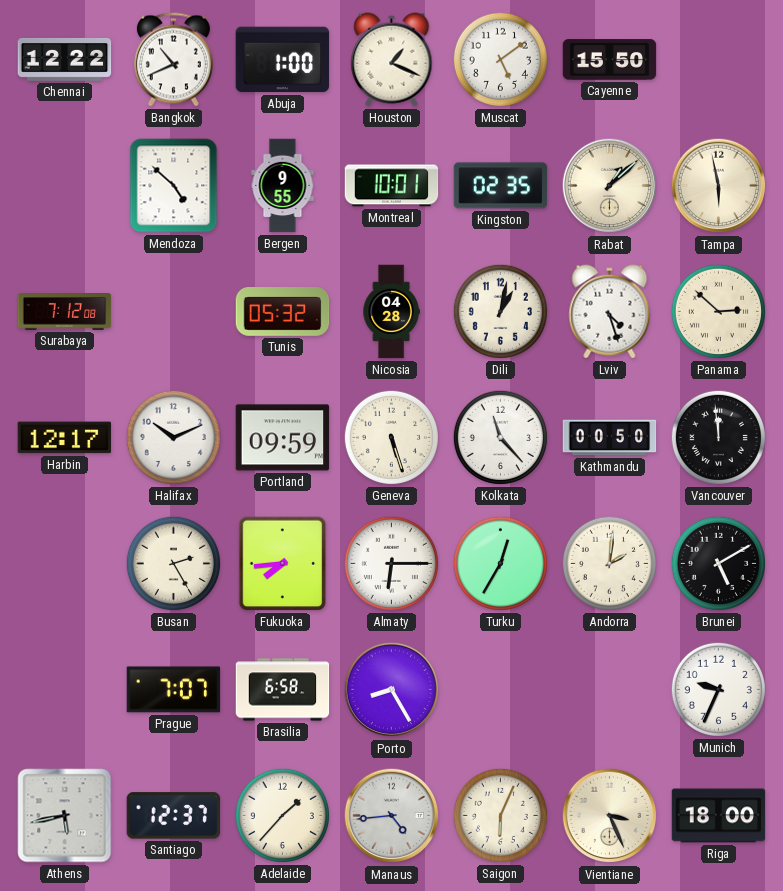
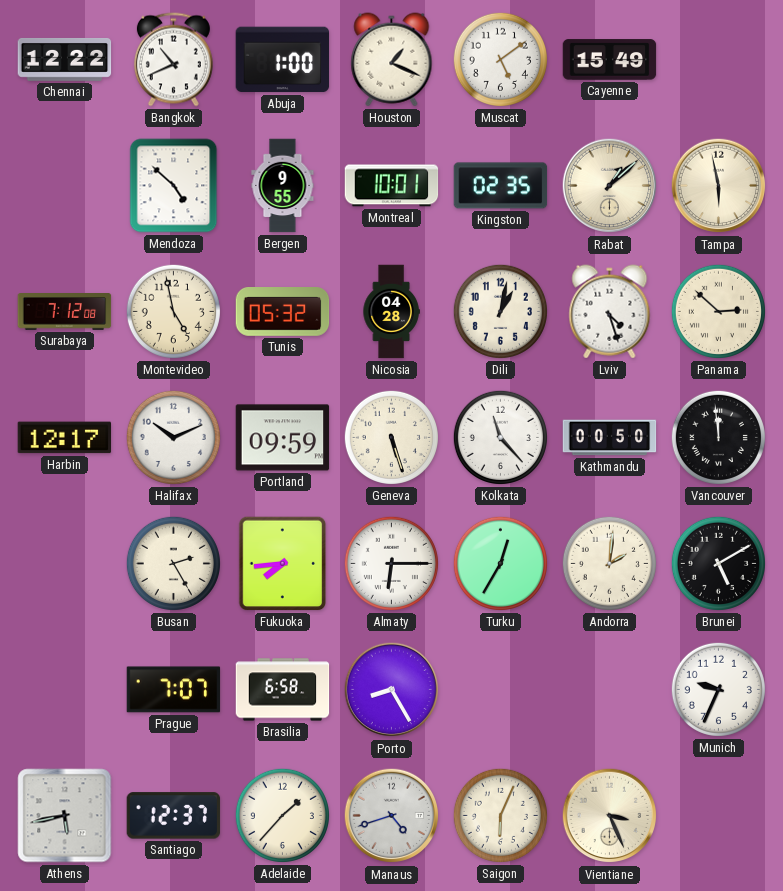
Cayenne: 15:50 -> 15:49
Montevideo: none -> 4:58
Manaus: 4:44 -> 4:42
Riga: 18:00 -> none
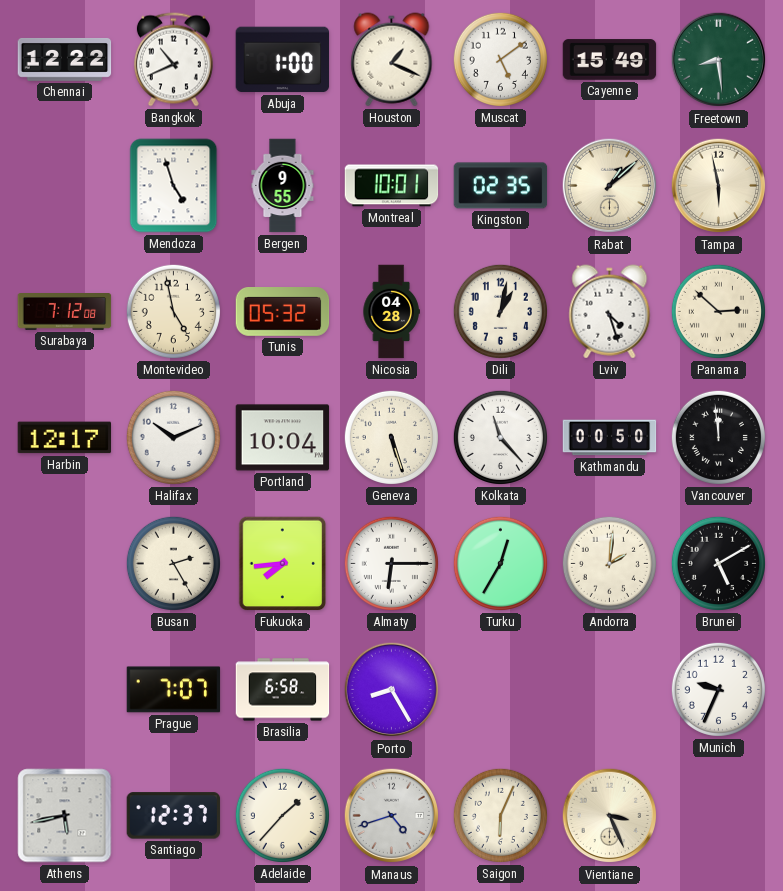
Freetown: none -> 8:29
Mendoza: 4:52 -> 4:57
Portland: 09:59 -> 10:04
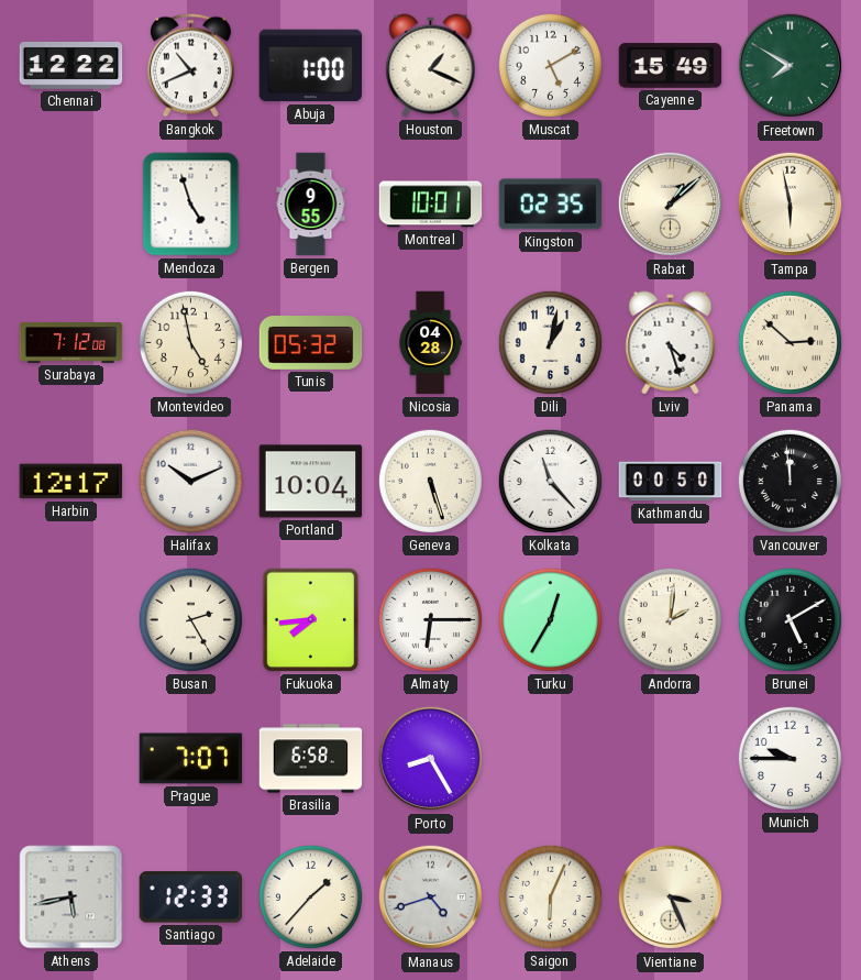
Muscat: 5:09 -> 5:10
Freetown: 8:29 -> 7:50
Munich: 9:34 -> 9:45
Santiago: 12:37 -> 12:33
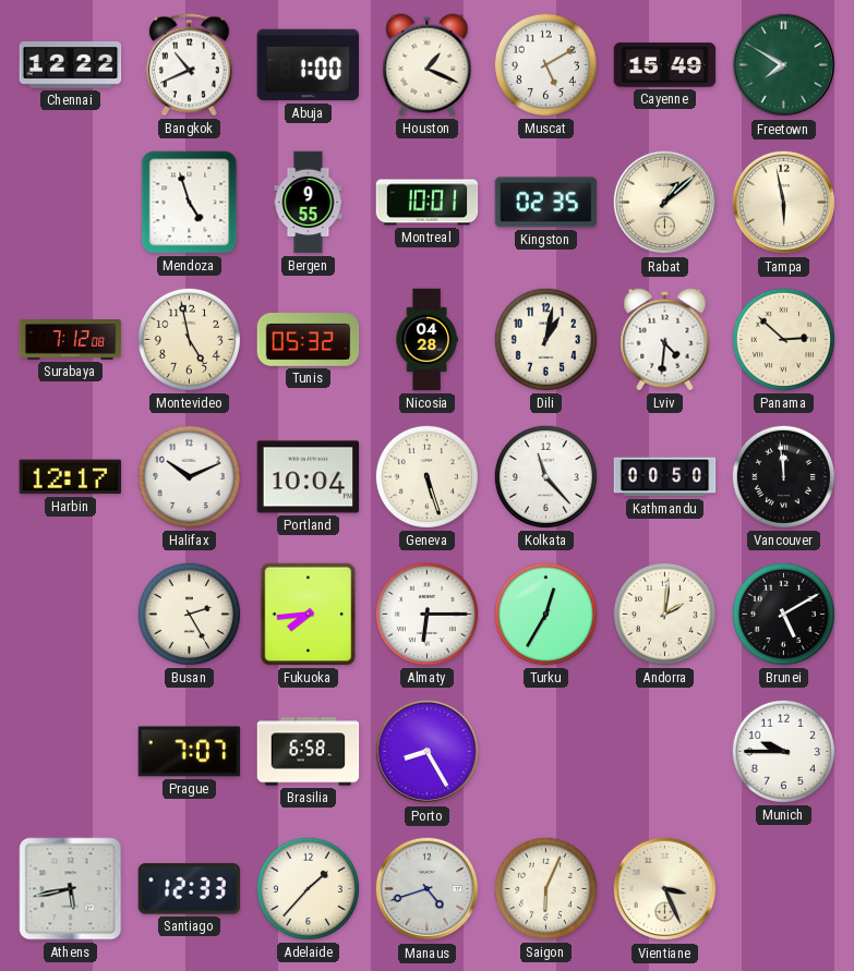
Lviv: 4:27 -> 4:31
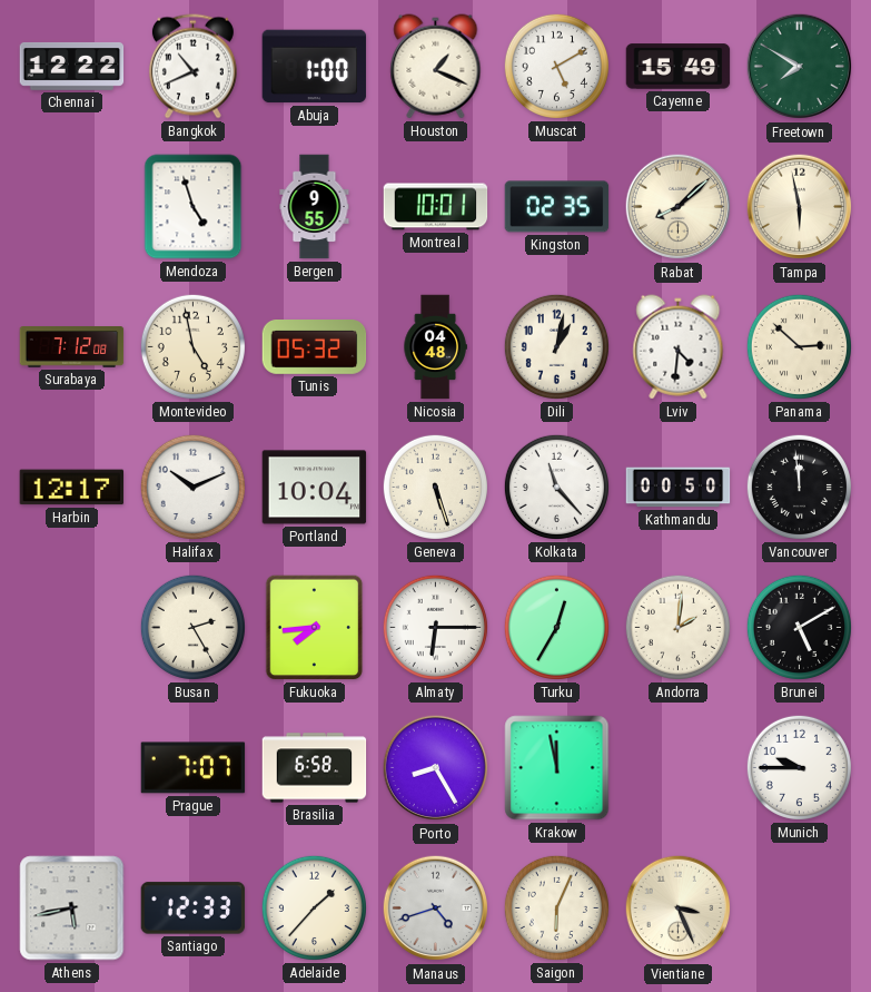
Rabat: 1:08 -> 8:08
Nicosia: 04:28 -> 04:48
Krakow: none -> 11:58
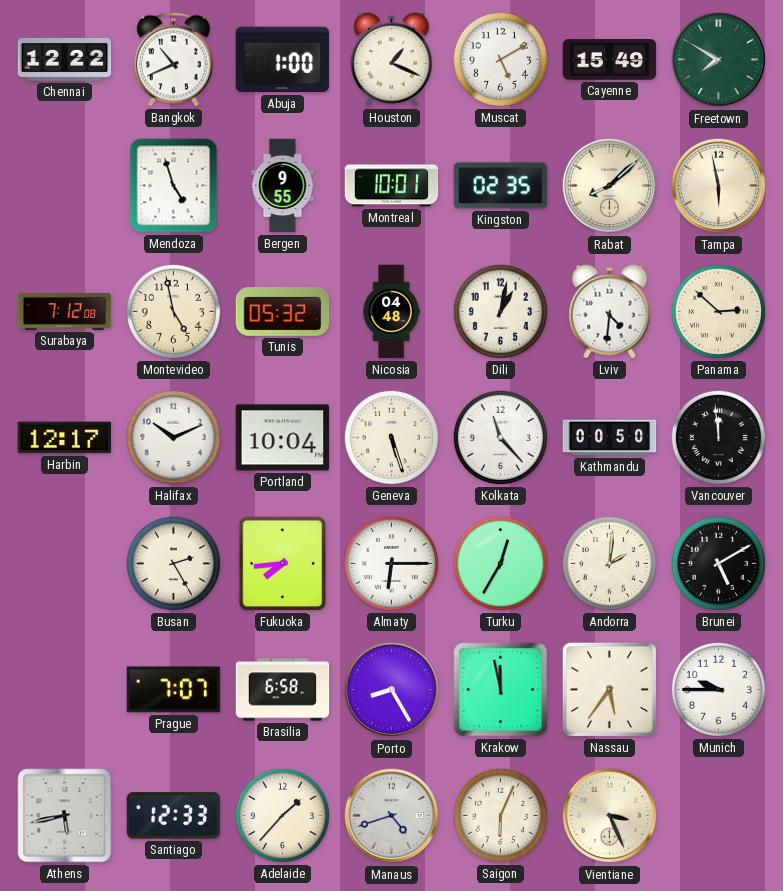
Nassau: none -> 5:36
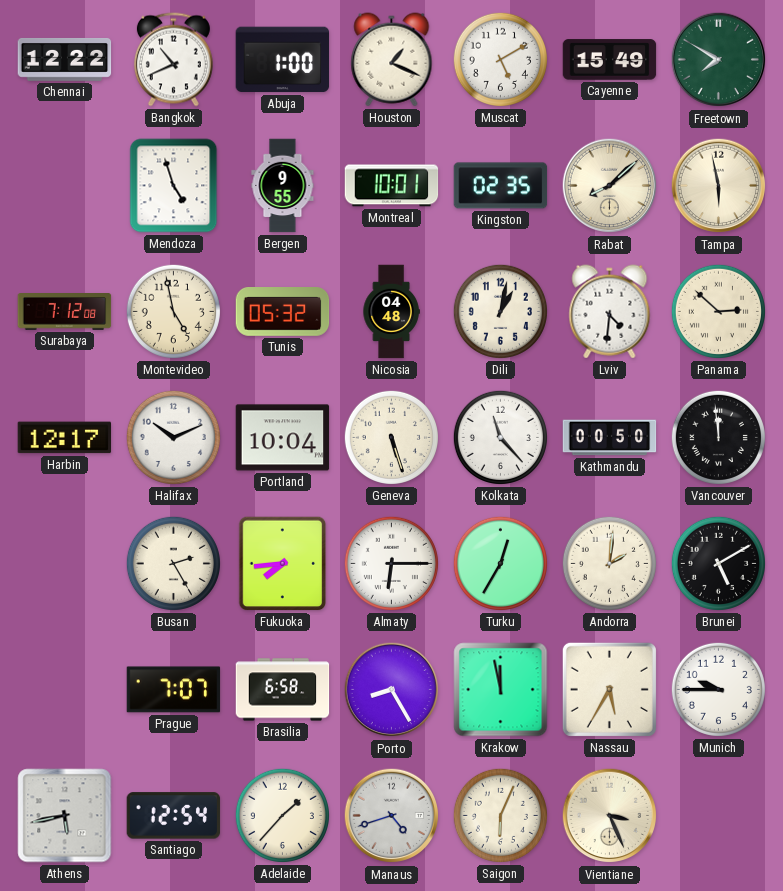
Nassau: 5:36 -> 5:35
Santiago: 12:33 -> 12:54
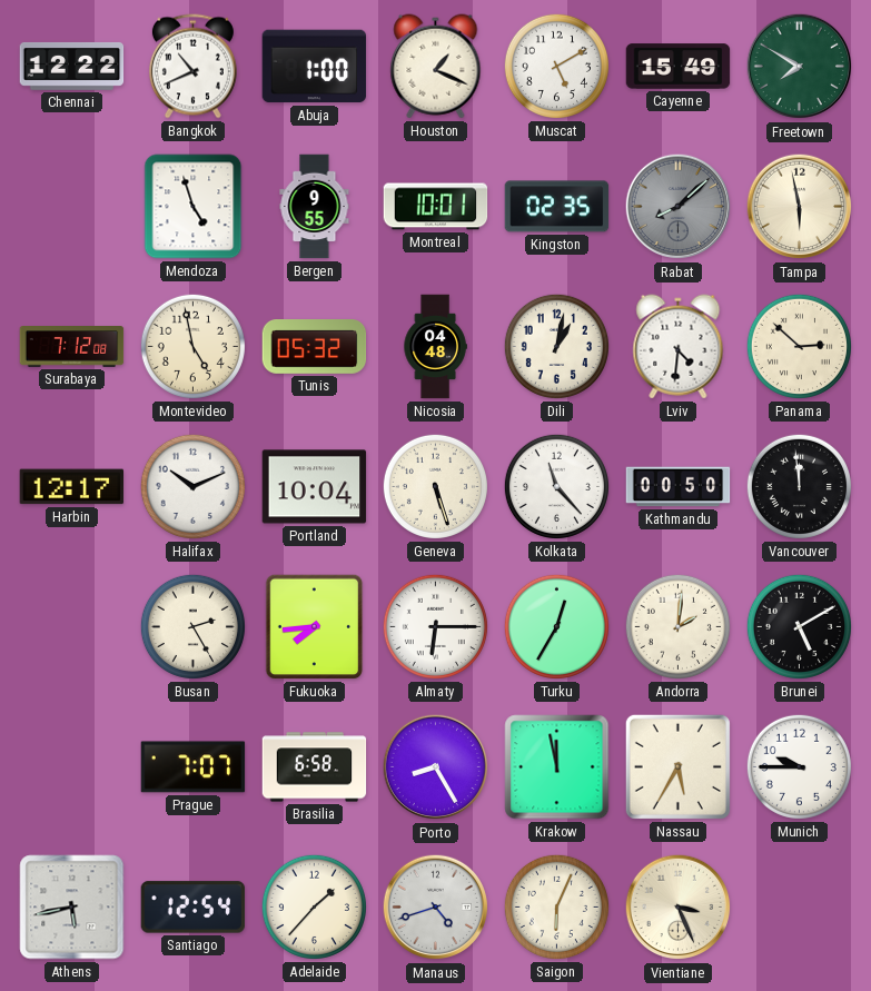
Rabat dial: cream -> grey
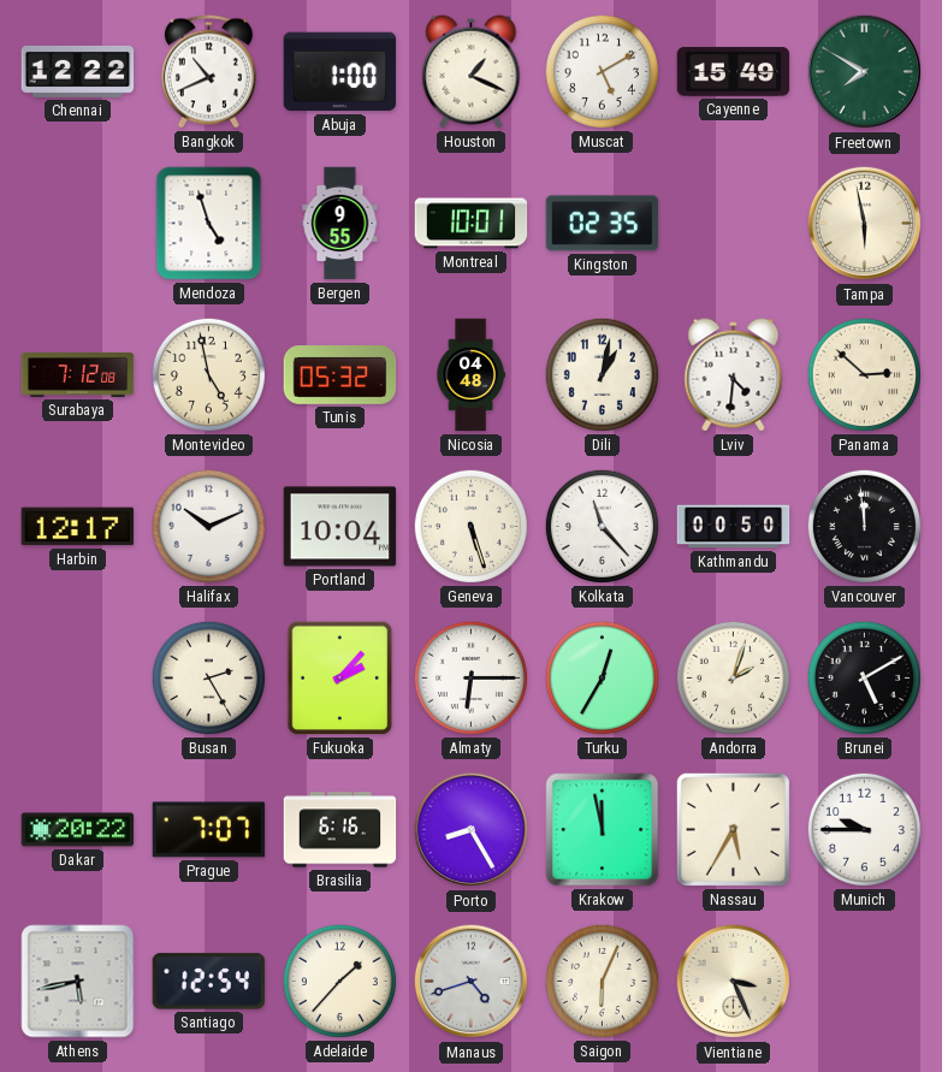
Rabat: 8:08 -> none
Fukuoka: 7:44 -> 2:07
Andorra: 2:01 -> 2:03
Dakar: none -> 20:22
Brasilia: 6:58 -> 6:16
